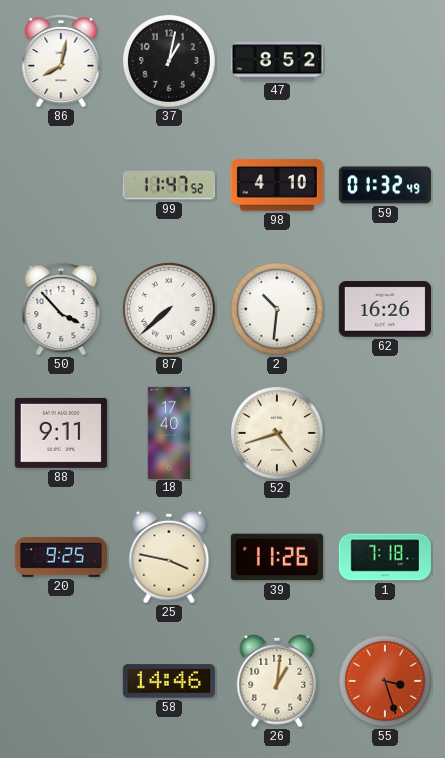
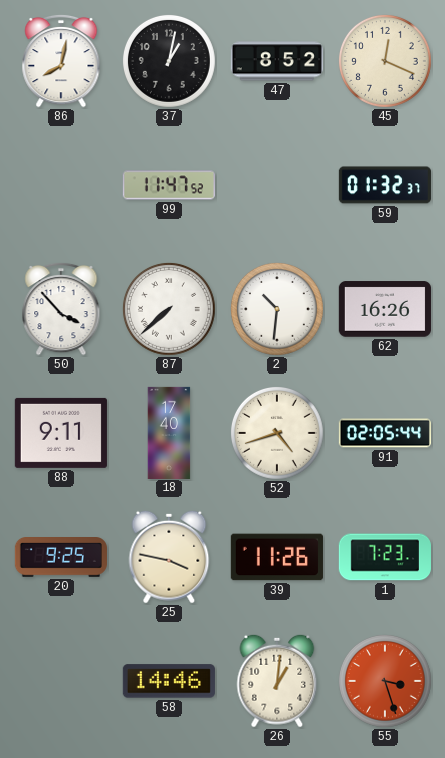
45: none -> 12:19
98: 4:10 -> none
59: 01:32:49 -> 01:32:37
91: none -> 02:05
1: 7:18 -> 7:23
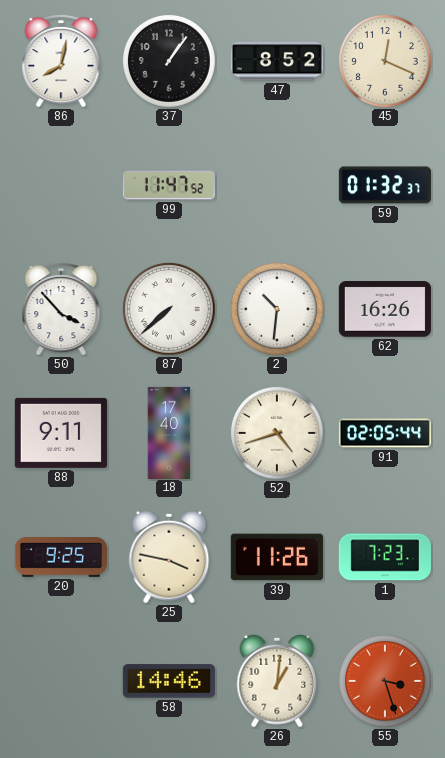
37: 1:02 -> 1:06
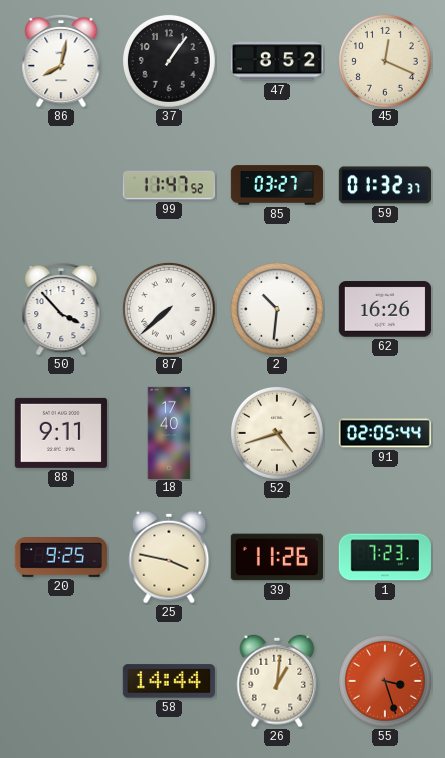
85: none -> 03:27
58: 14:46 -> 14:44
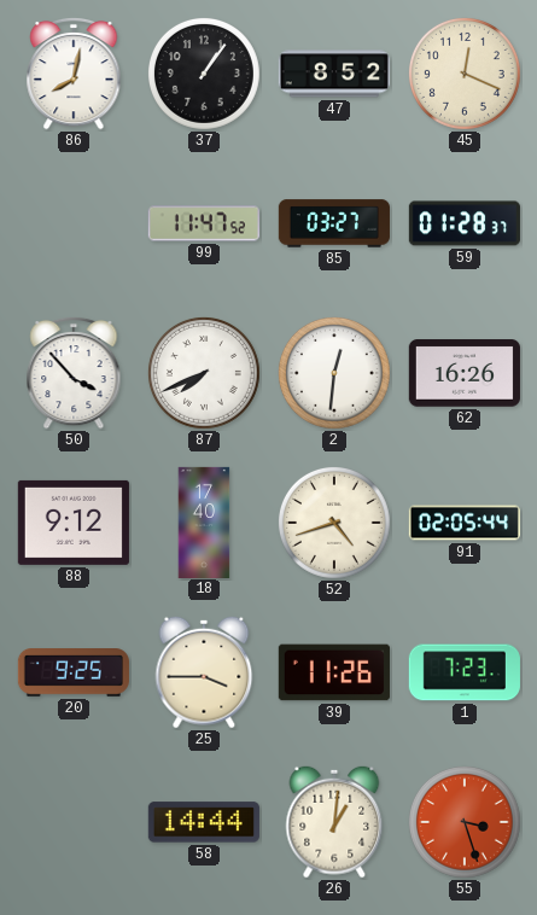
59: 01:32 -> 01:28
87: 7:38 -> 7:41
2: 10:31 -> 12:31
88: 9:11 -> 9:12
25: 3:47 -> 3:45
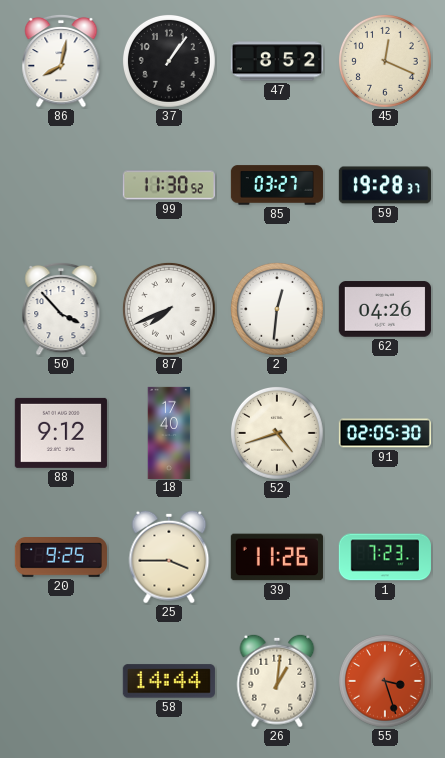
99: 11:47 -> 11:30
59: 01:28 -> 19:28
62: 16:26 -> 04:26
91: 02:05:44 -> 02:05:30
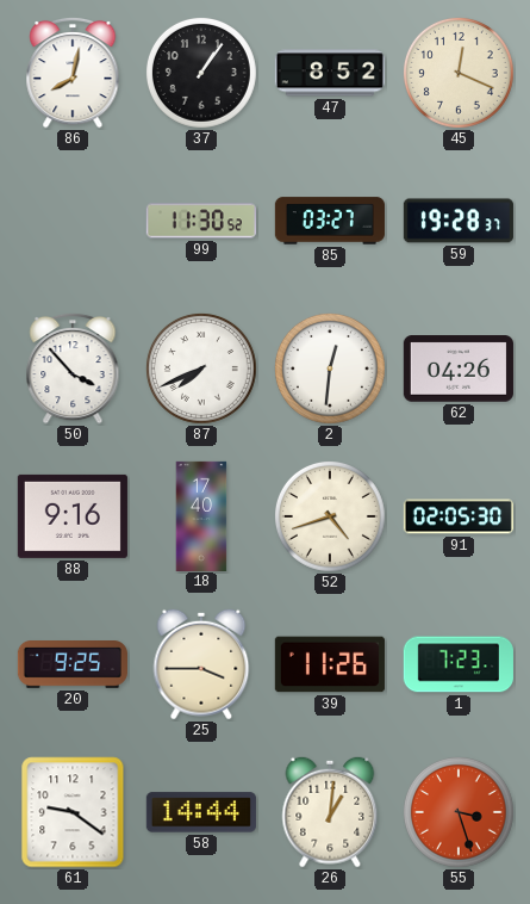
88: 9:12 -> 9:16
61: none -> 9:21
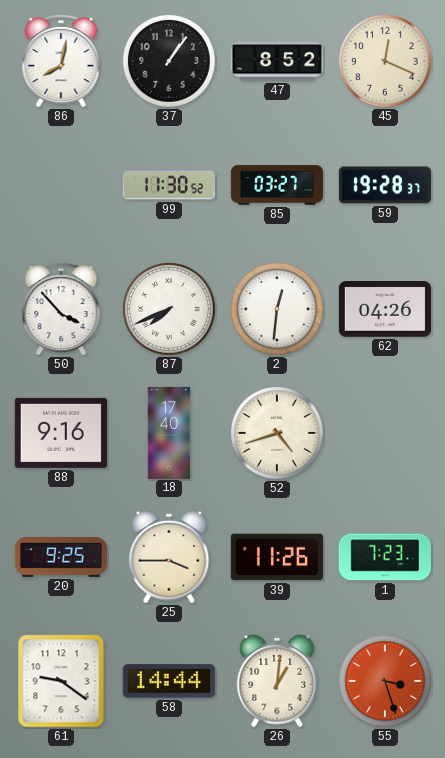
91: 02:05 -> none
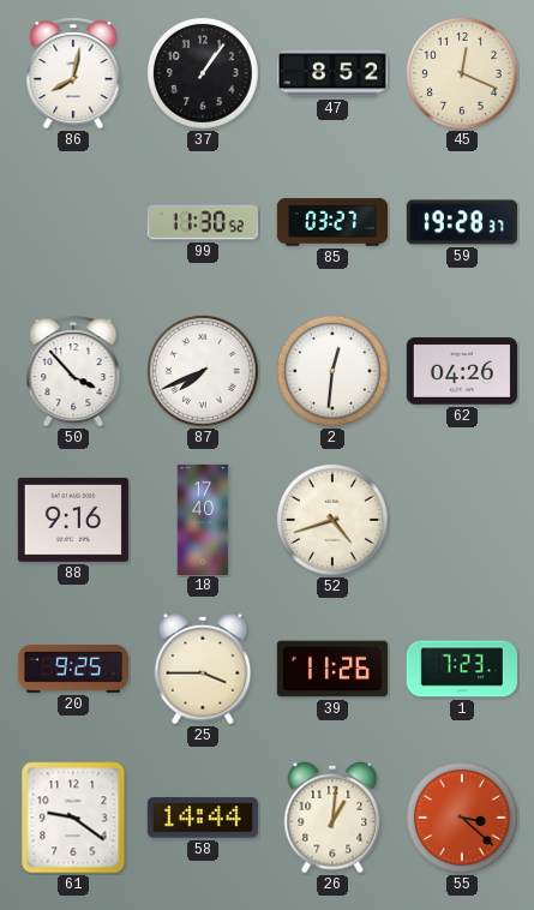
55: 3:27 -> 3:22
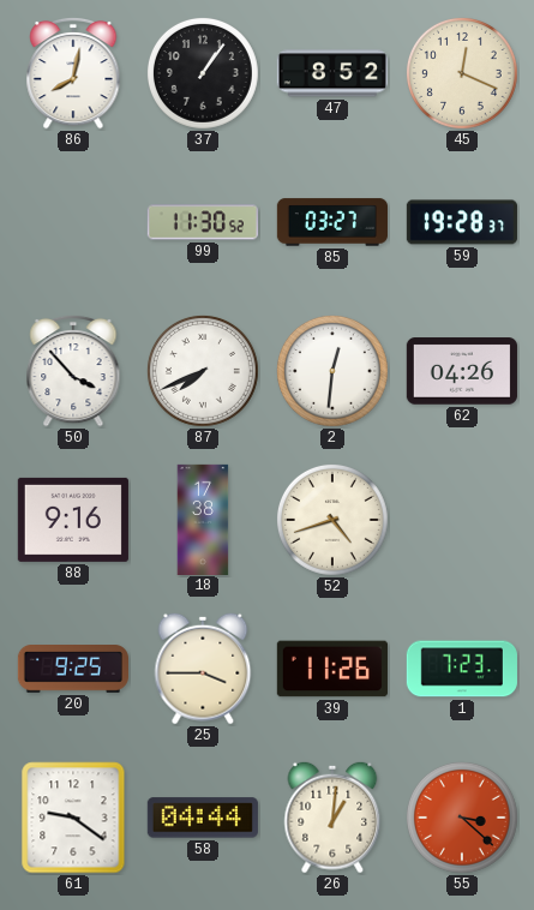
18: 17:40 -> 17:38
58: 14:44 -> 04:44
